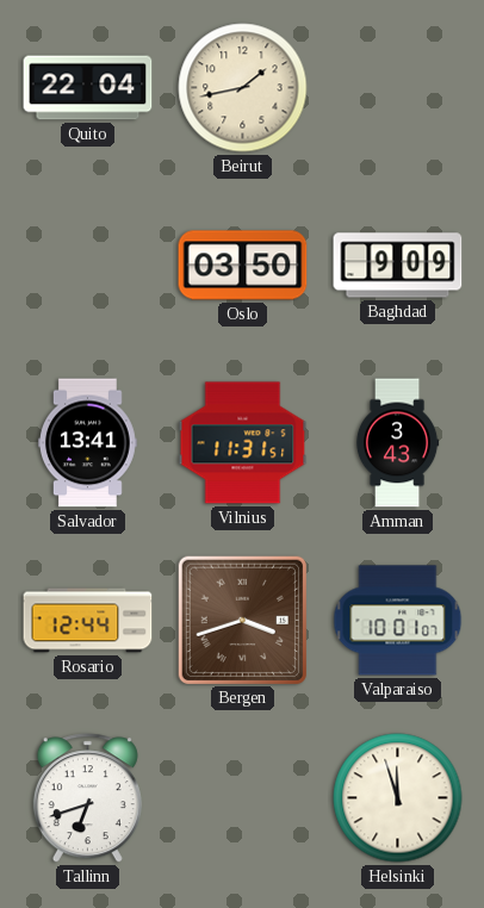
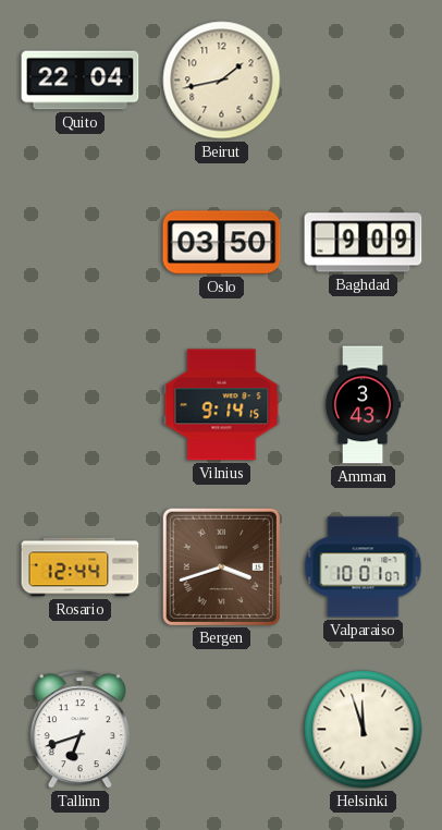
Salvador: 13:41 -> none
Vilnius: 11:31 -> 9:14
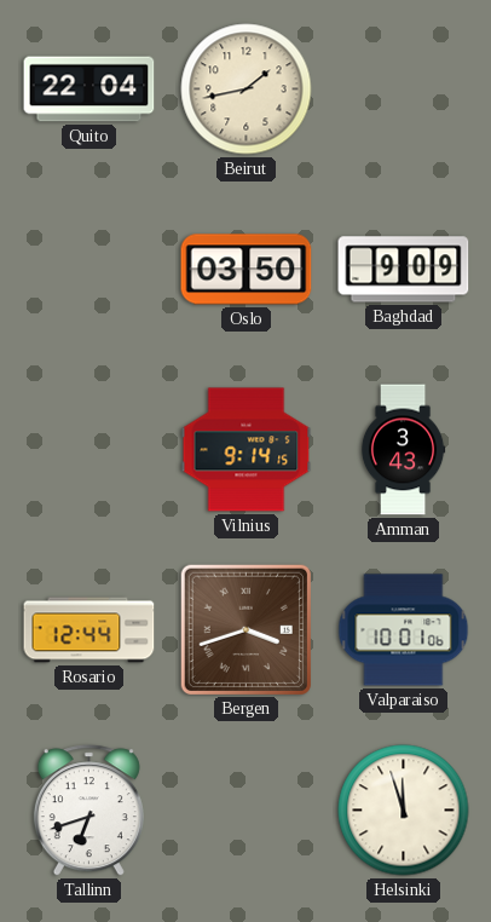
Valparaiso: 10:01:07 -> 10:01:06
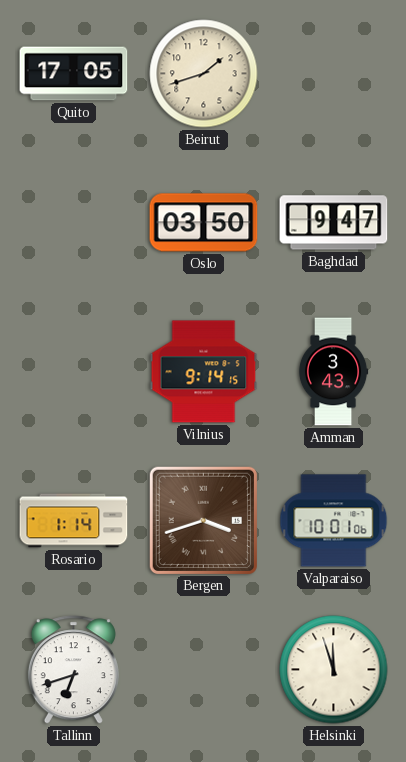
Quito: 22:04 -> 17:05
Beirut: 1:43 -> 1:42
Baghdad: 9:09 -> 9:47
Rosario: 12:44 -> 1:14
